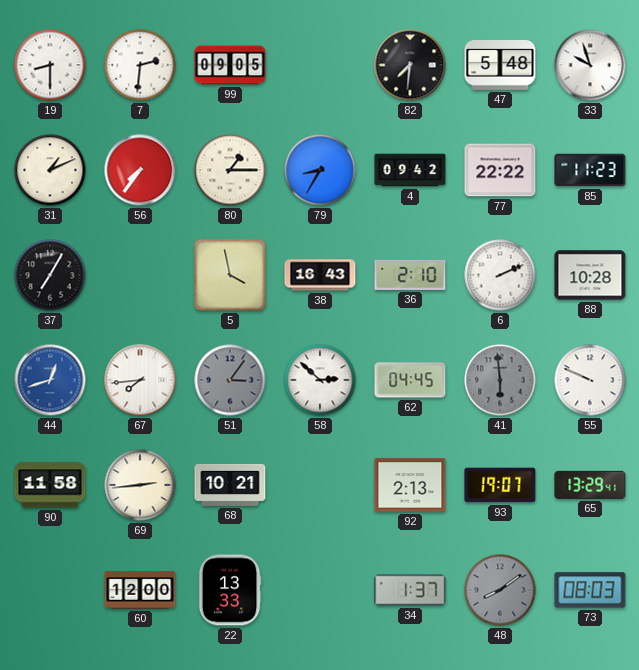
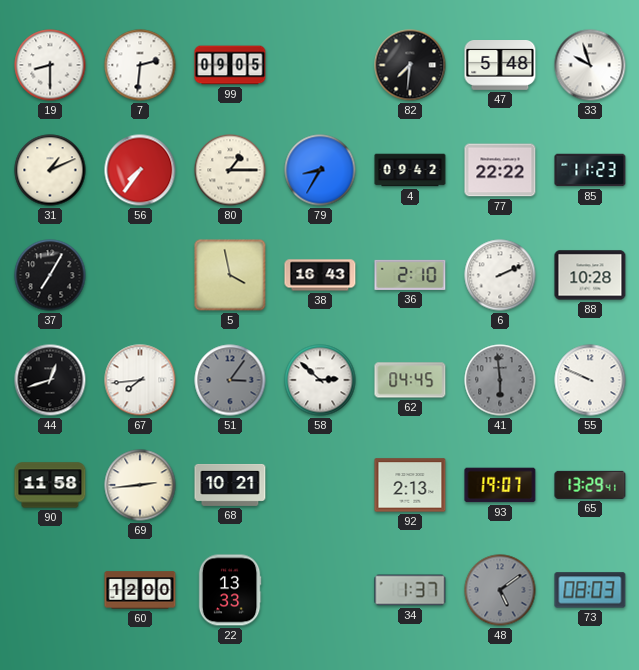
44 dial: blue -> black
48: 8:09 -> 5:09
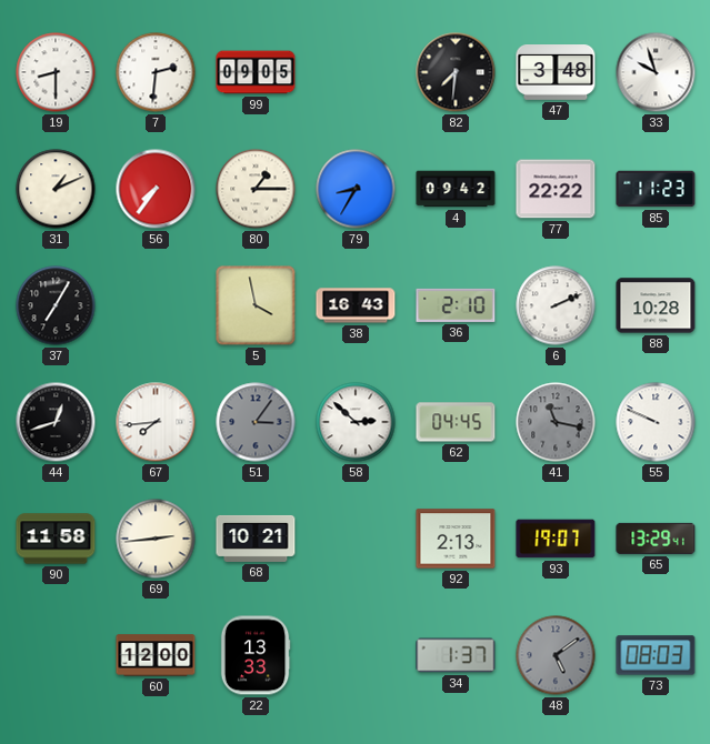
47: 5:48 -> 3:48
41: 5:59 -> 11:17
